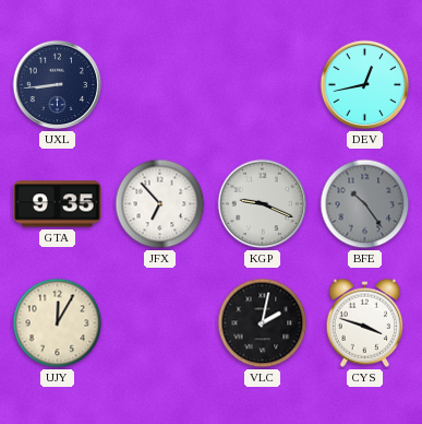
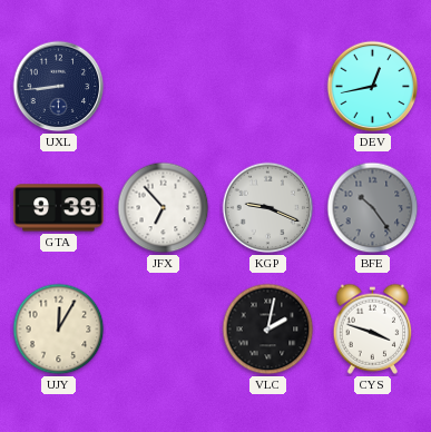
GTA: 9:35 -> 9:39
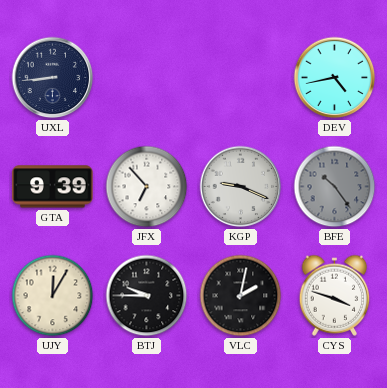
DEV: 12:43 -> 4:43
BTJ: none -> 9:45
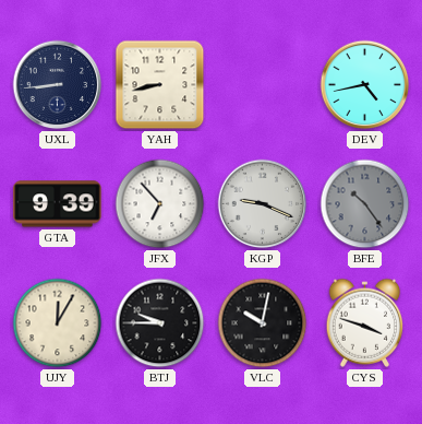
YAH: none -> 8:43
VLC: 2:02 -> 10:02
